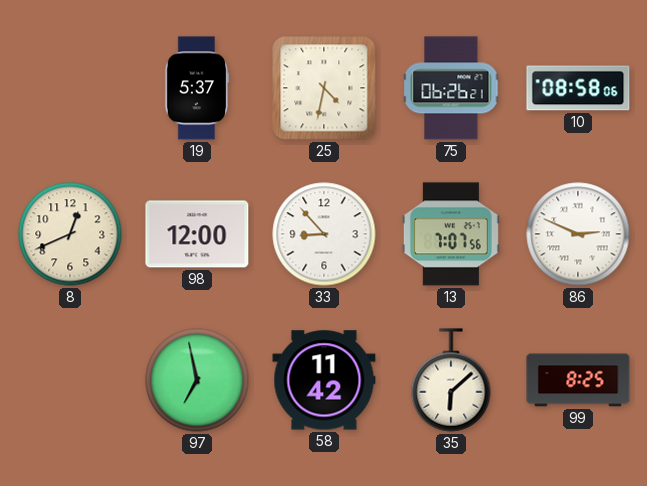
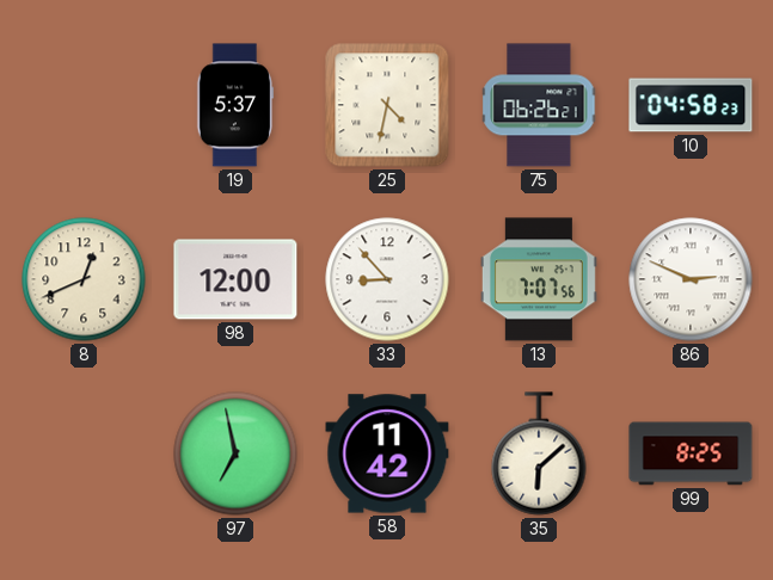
10: 08:58 -> 04:58
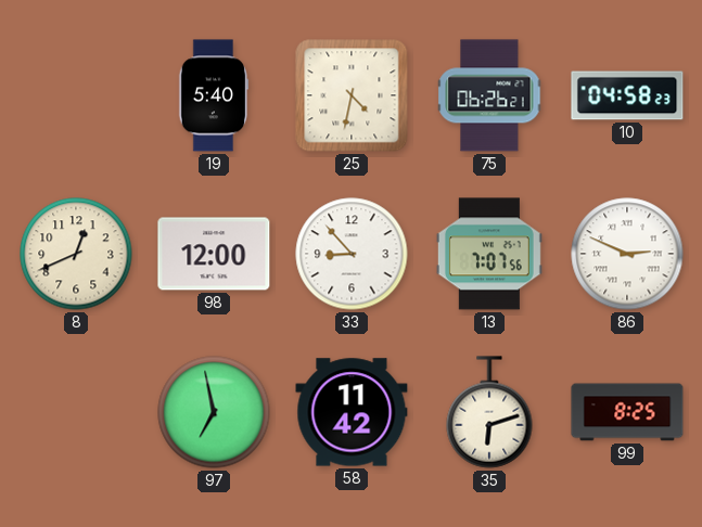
19: 5:37 -> 5:40
35: 6:08 -> 6:12
